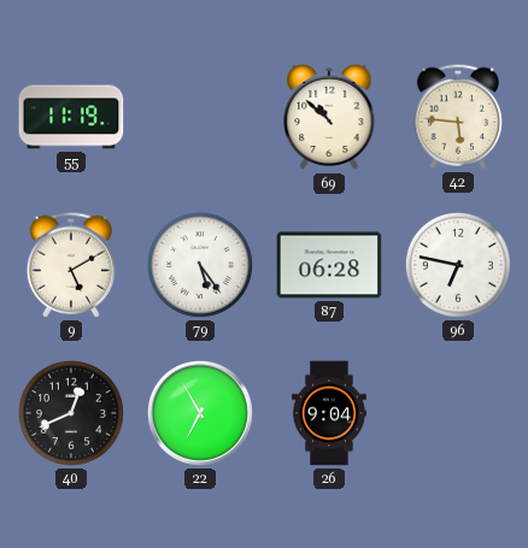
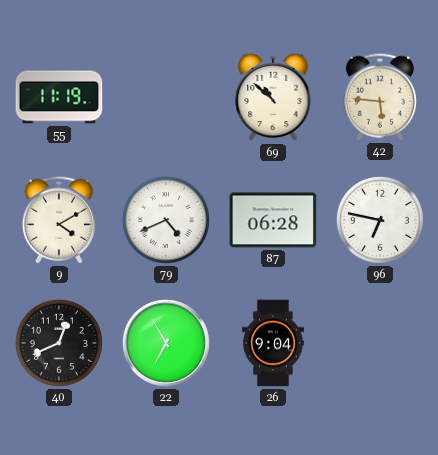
9: 5:10 -> 4:10
79: 5:24 -> 4:41
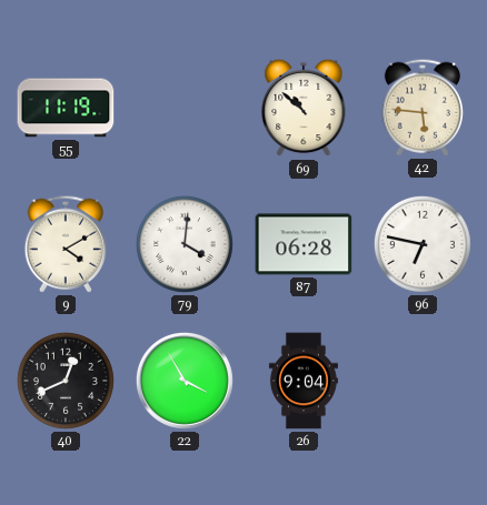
79: 4:41 -> 4:01
22: 6:55 -> 3:55
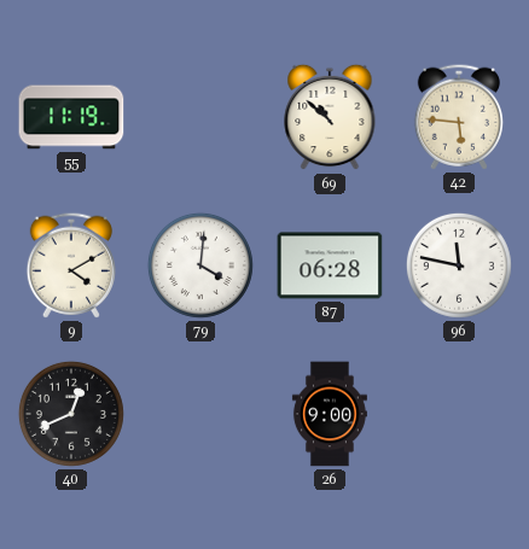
96: 6:47 -> 11:47
22: 3:55 -> none
26: 9:04 -> 9:00
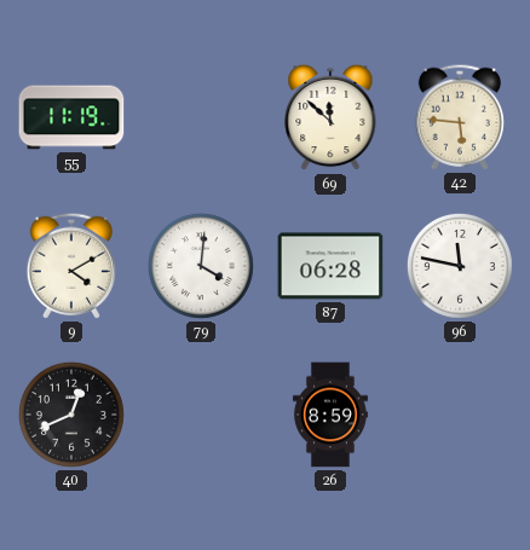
69: 10:52 -> 11:52
26: 9:00 -> 8:59
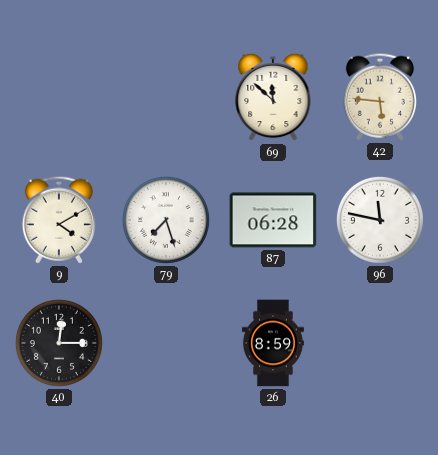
55: 11:19 -> none
79: 4:01 -> 7:27
40: 12:41 -> 12:15
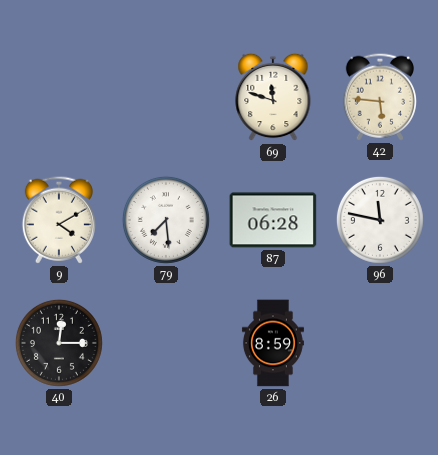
69: 11:52 -> 11:48
79: 7:27 -> 7:29
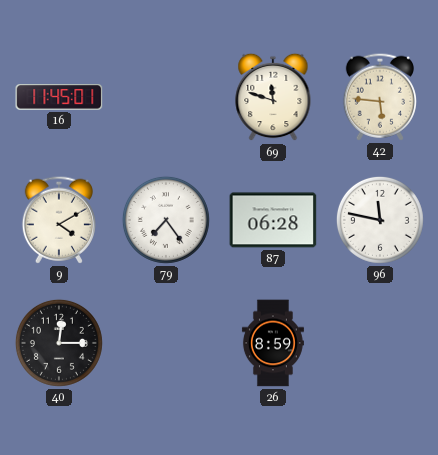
16: none -> 11:45
79: 7:29 -> 7:24
